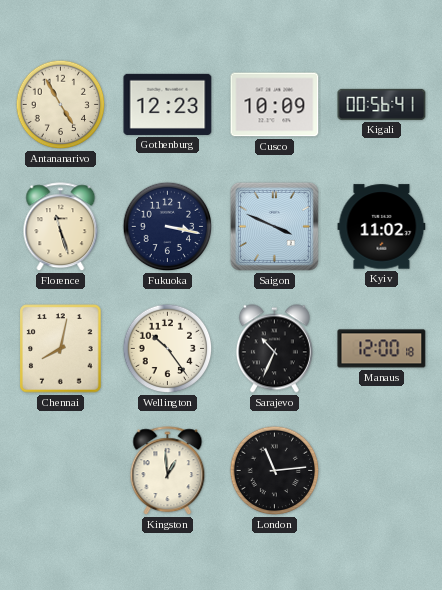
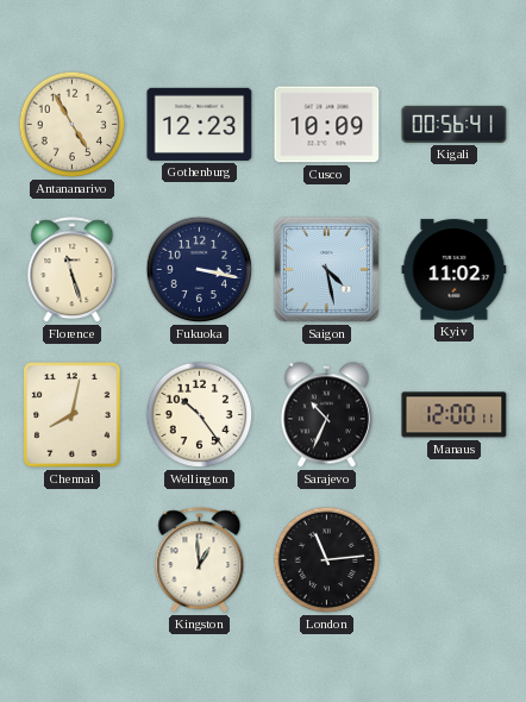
Saigon: 3:49 -> 4:28
Manaus: 12:00:18 -> 12:00:11
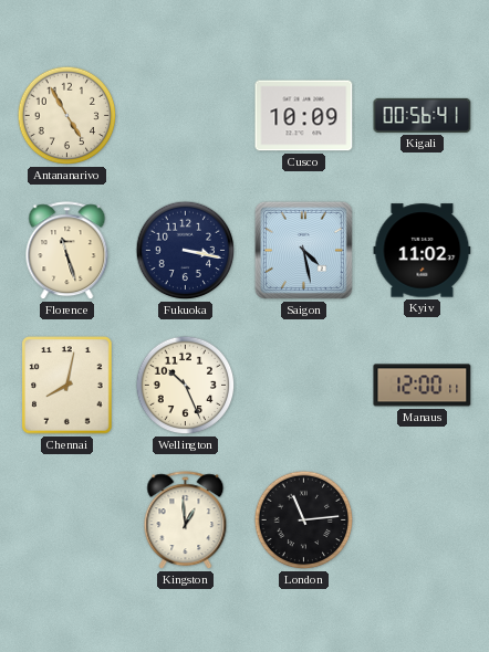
Gothenburg: 12:23 -> none
Wellington: 10:24 -> 10:26
Sarajevo: 10:34 -> none
